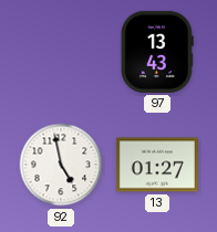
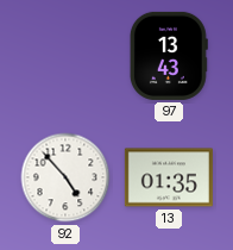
92: 4:58 -> 4:53
13: 01:27 -> 01:35
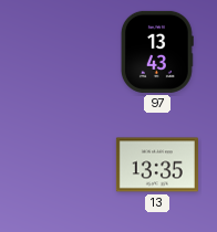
92: 4:53 -> none
13: 01:35 -> 13:35
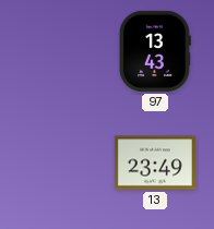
13: 13:35 -> 23:49
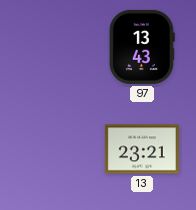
13: 23:49 -> 23:21
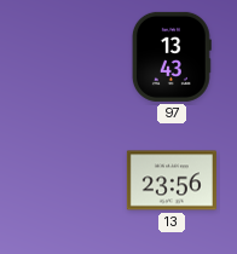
13: 23:21 -> 23:56
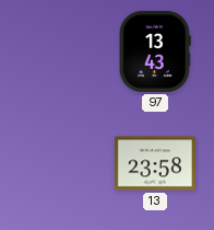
13: 23:56 -> 23:58
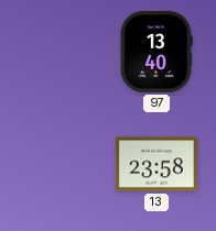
97: 13:43 -> 13:40
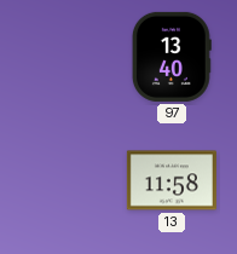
13: 23:58 -> 11:58
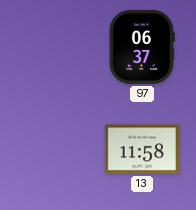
97: 13:40 -> 06:37
